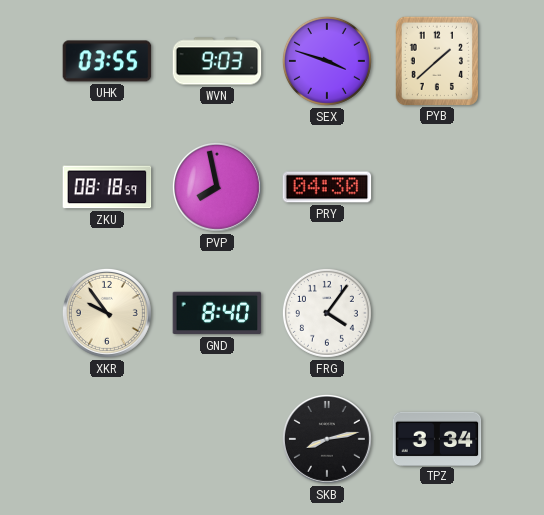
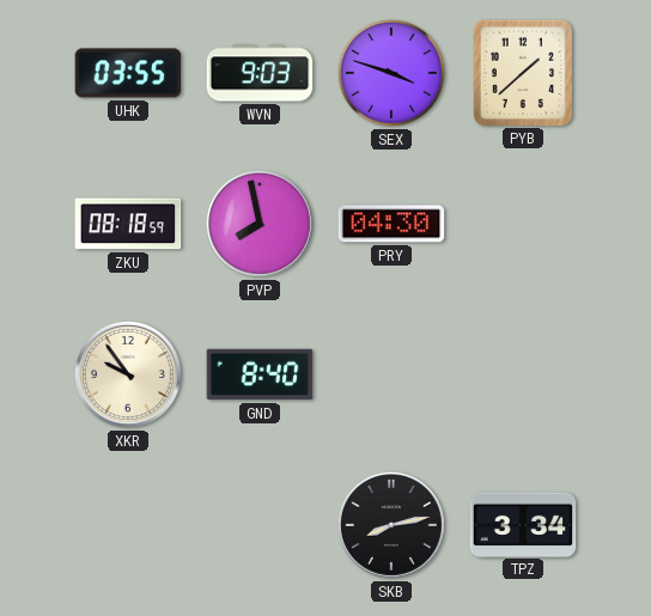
FRG: 4:06 -> none
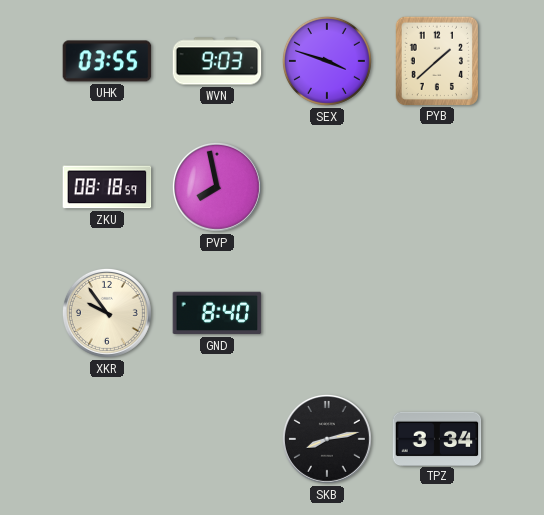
PRY: 04:30 -> none
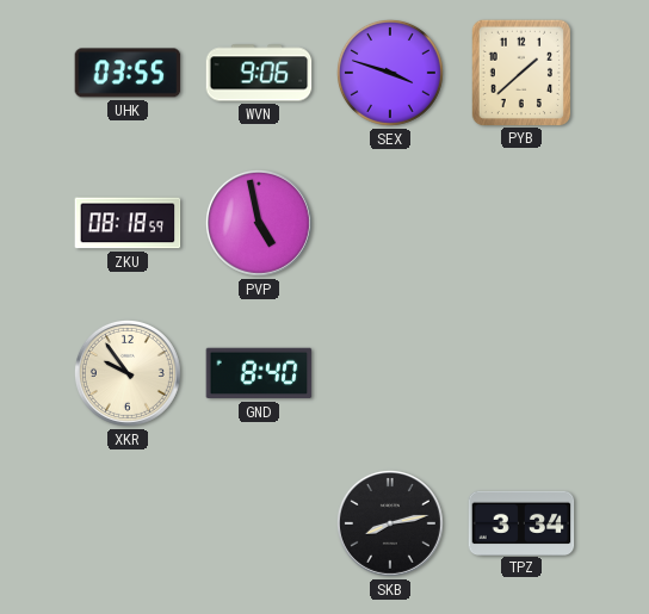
WVN: 9:03 -> 9:06
PVP: 7:58 -> 4:58
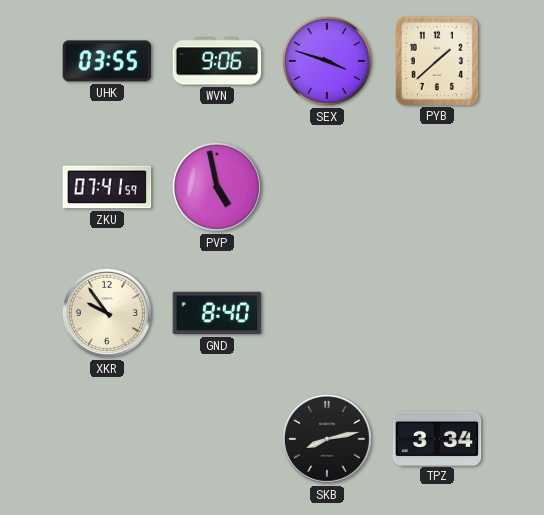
ZKU: 08:18 -> 07:41
